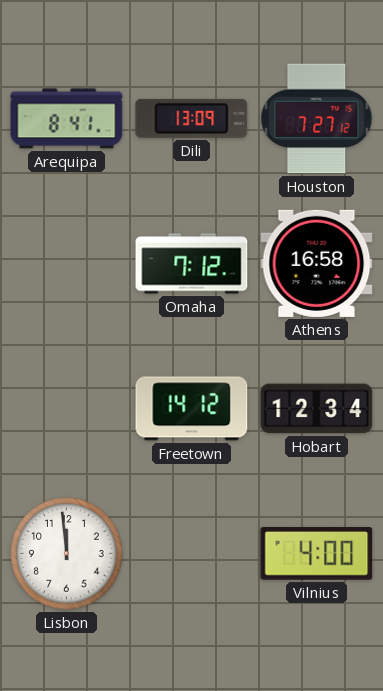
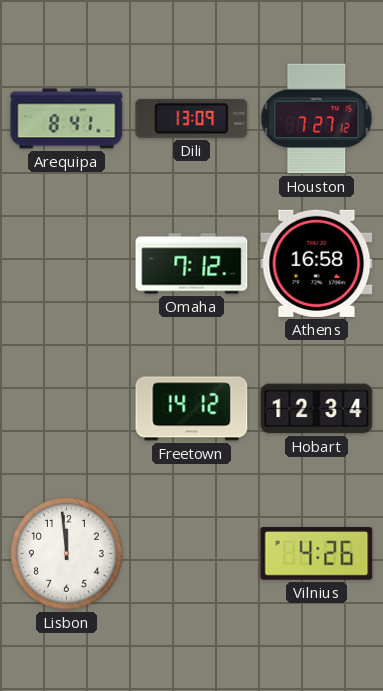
Vilnius: 4:00 -> 4:26
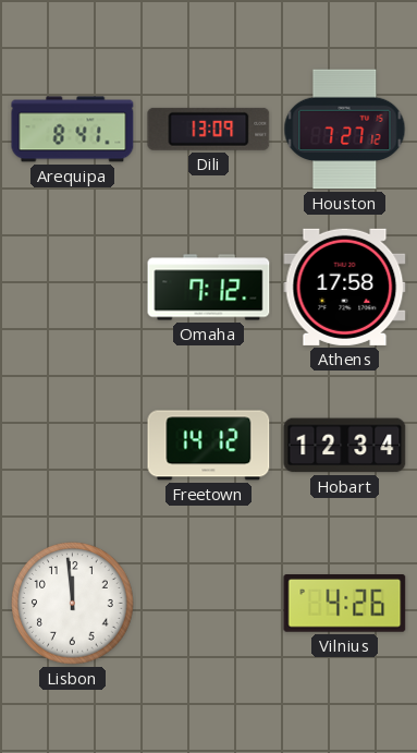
Athens: 16:58 -> 17:58
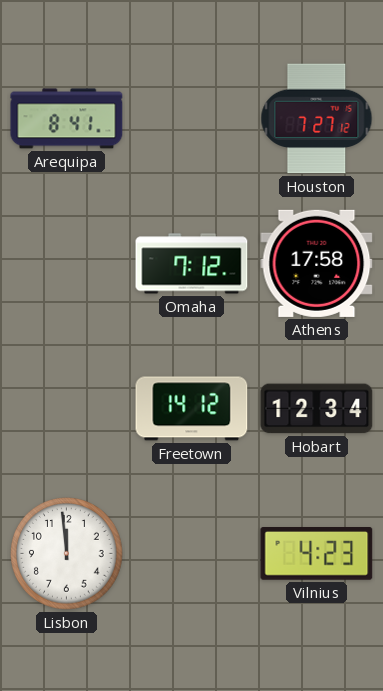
Dili: 13:09 -> none
Vilnius: 4:26 -> 4:23
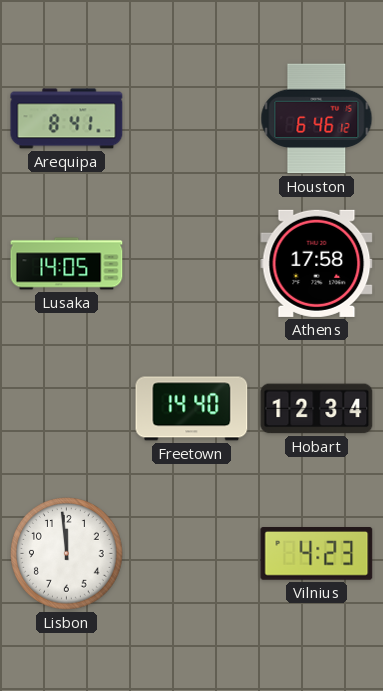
Houston: 7:27 -> 6:46
Lusaka: none -> 14:05
Omaha: 7:12 -> none
Freetown: 14:12 -> 14:40
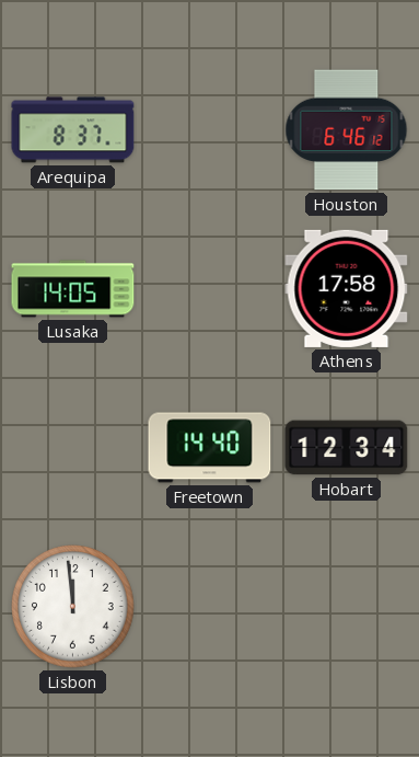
Arequipa: 8:41 -> 8:37
Vilnius: 4:23 -> none
